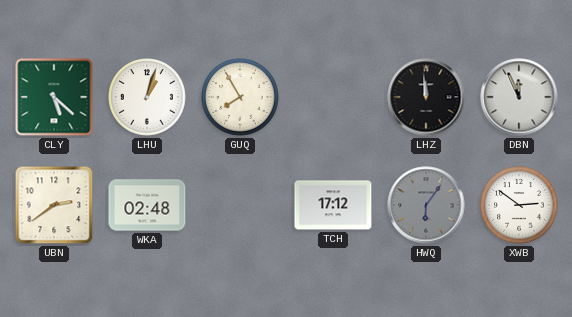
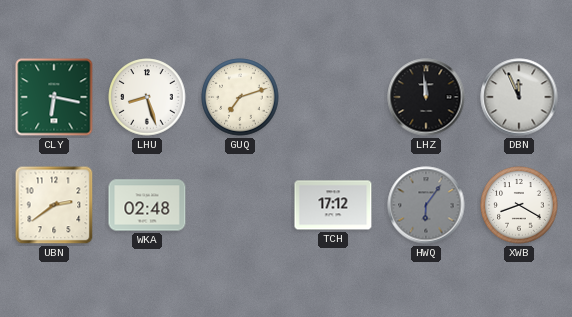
CLY: 5:22 -> 6:17
LHU: 1:03 -> 8:27
GUQ: 7:55 -> 7:12
XWB: 2:51 -> 8:20
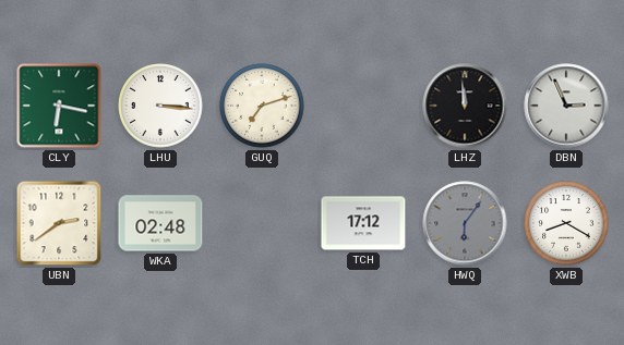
LHU: 8:27 -> 3:16
DBN: 11:56 -> 2:56
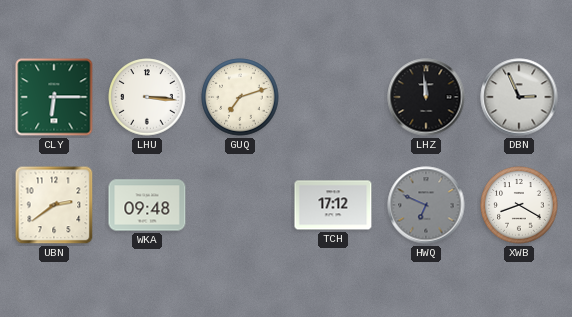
CLY: 6:17 -> 6:15
WKA: 02:48 -> 09:48
HWQ: 6:06 -> 6:49
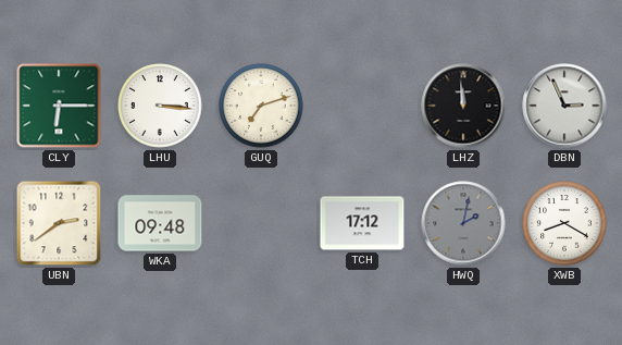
HWQ: 6:49 -> 2:02
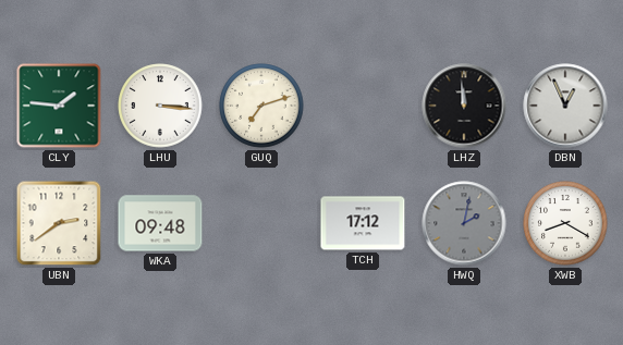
CLY: 6:15 -> 1:46
DBN: 2:56 -> 12:56
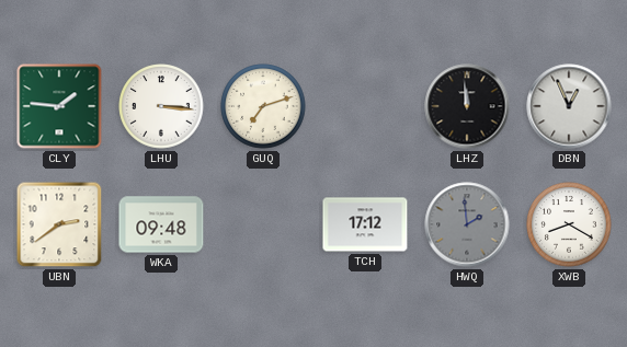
HWQ: 2:02 -> 1:59
